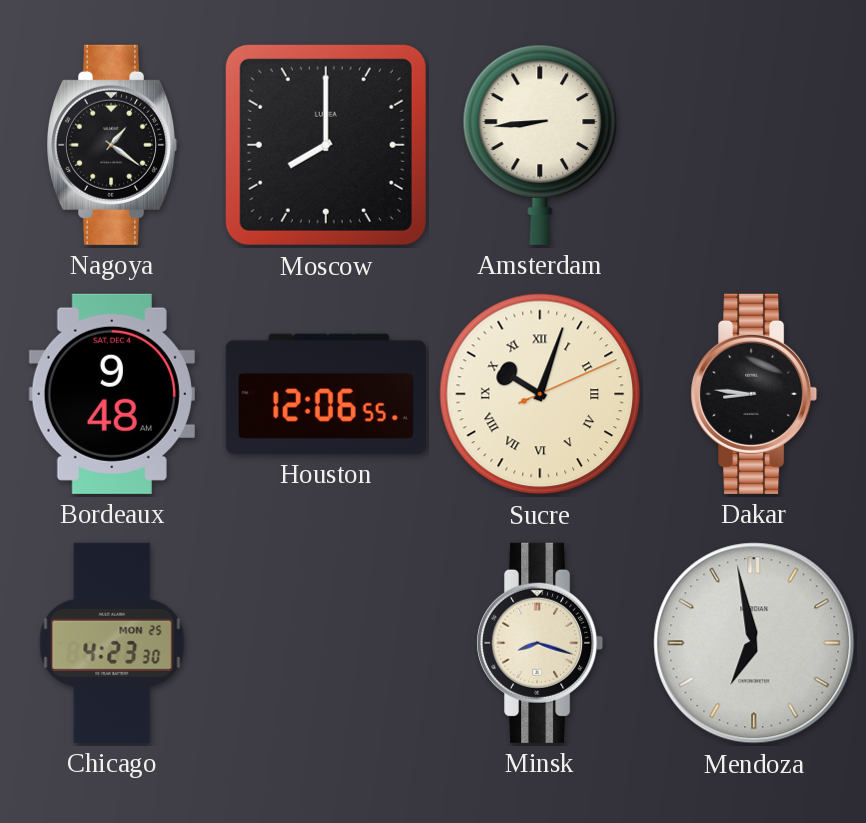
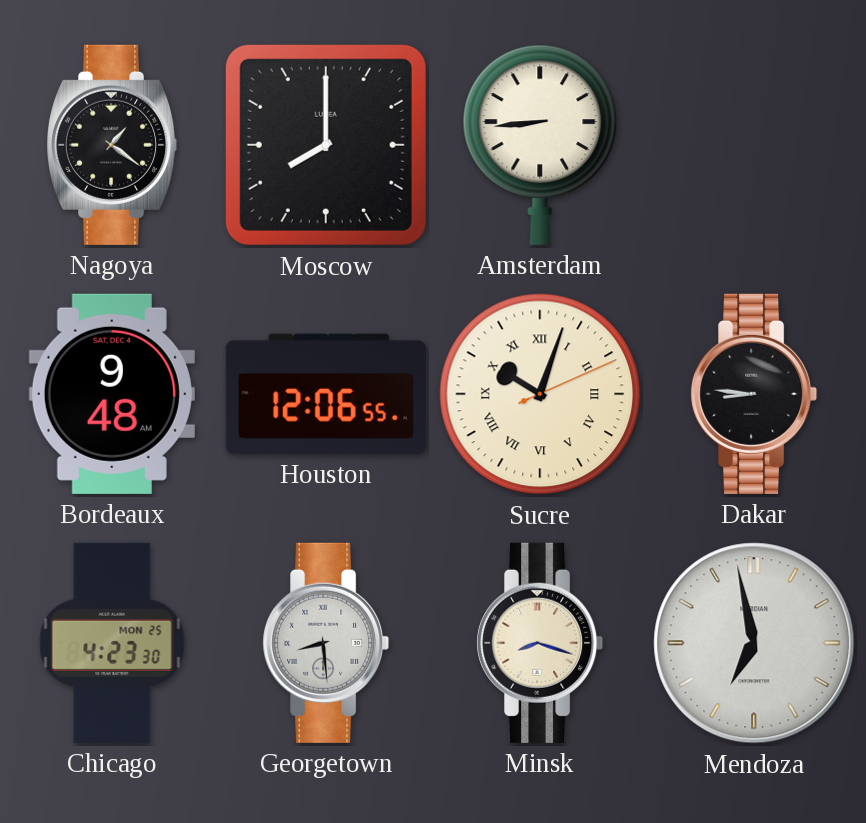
Georgetown: none -> 8:29
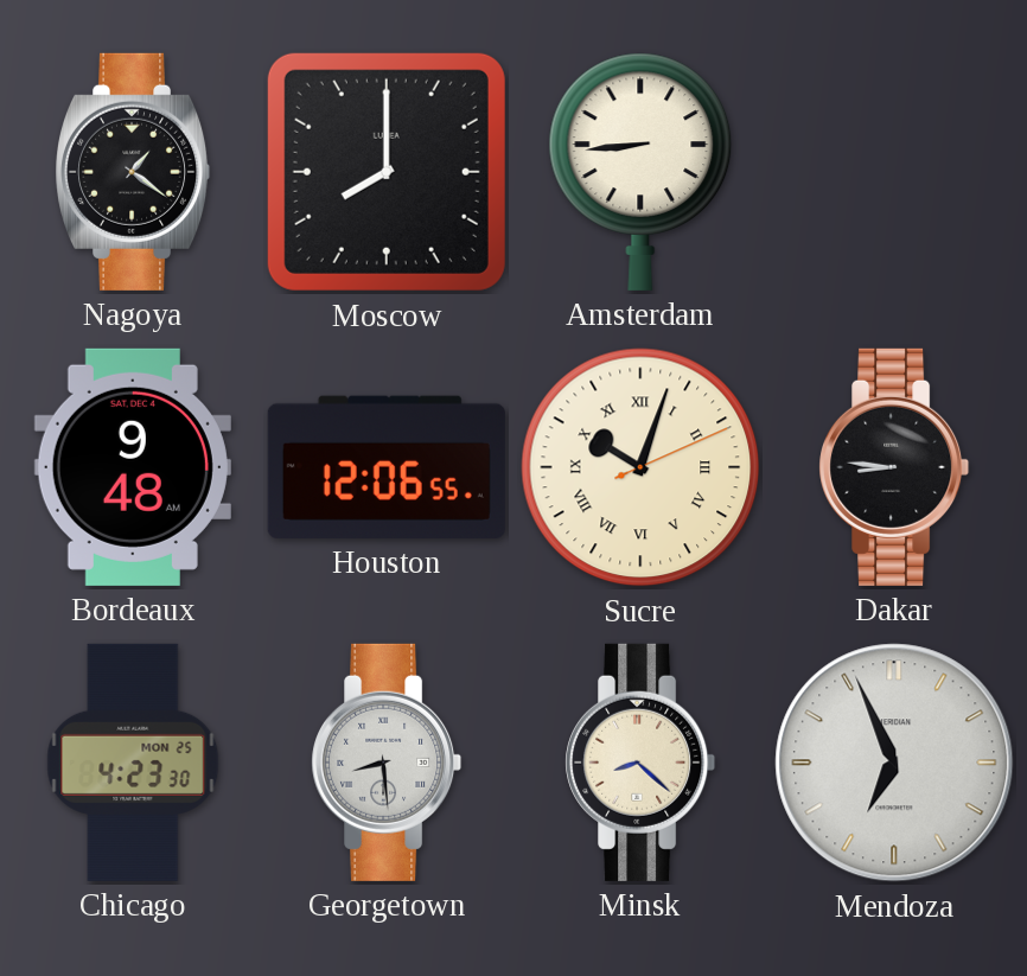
Minsk: 8:18 -> 8:22
Mendoza: 6:58 -> 6:56
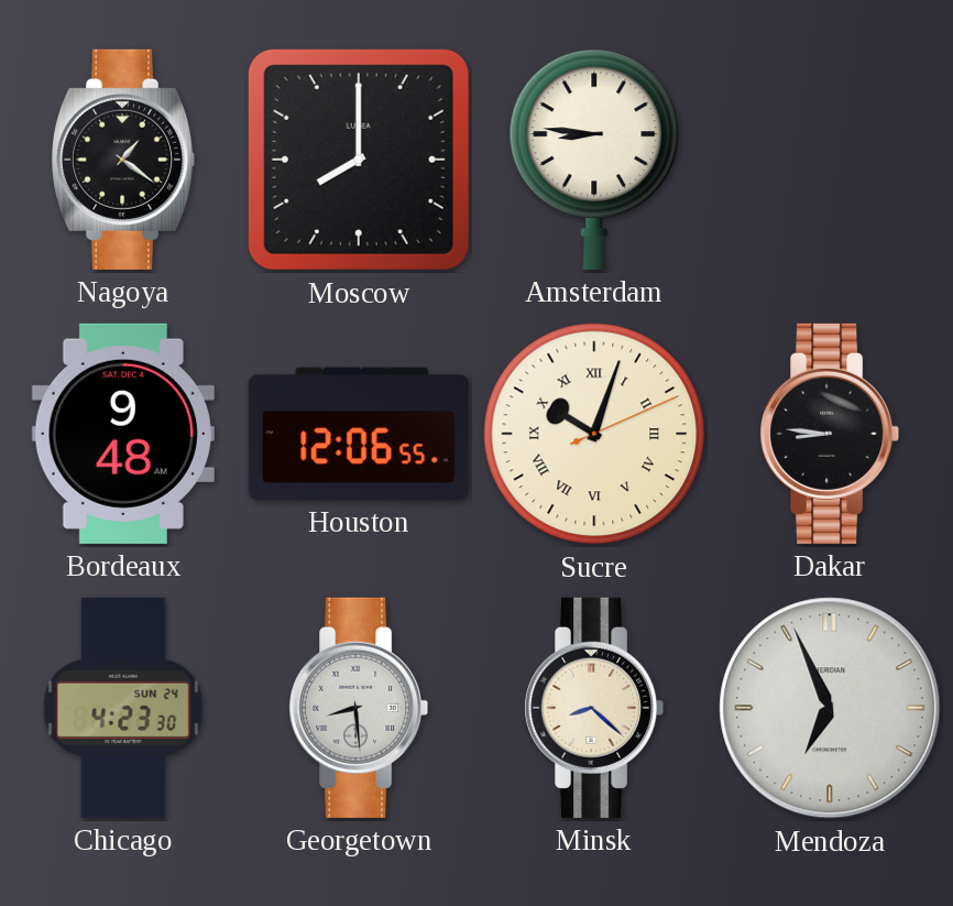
Amsterdam: 8:44 -> 8:46
Chicago date: MON 25 -> SUN 24
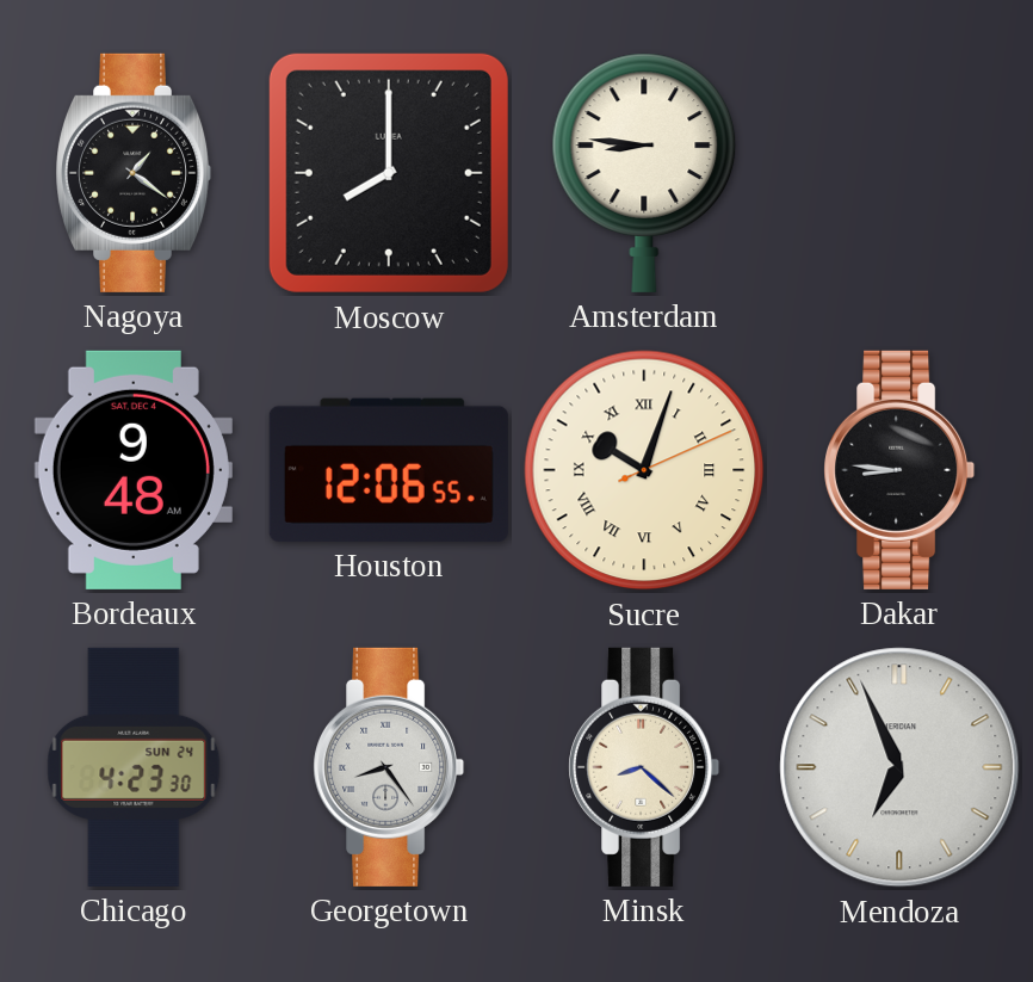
Georgetown: 8:29 -> 8:24
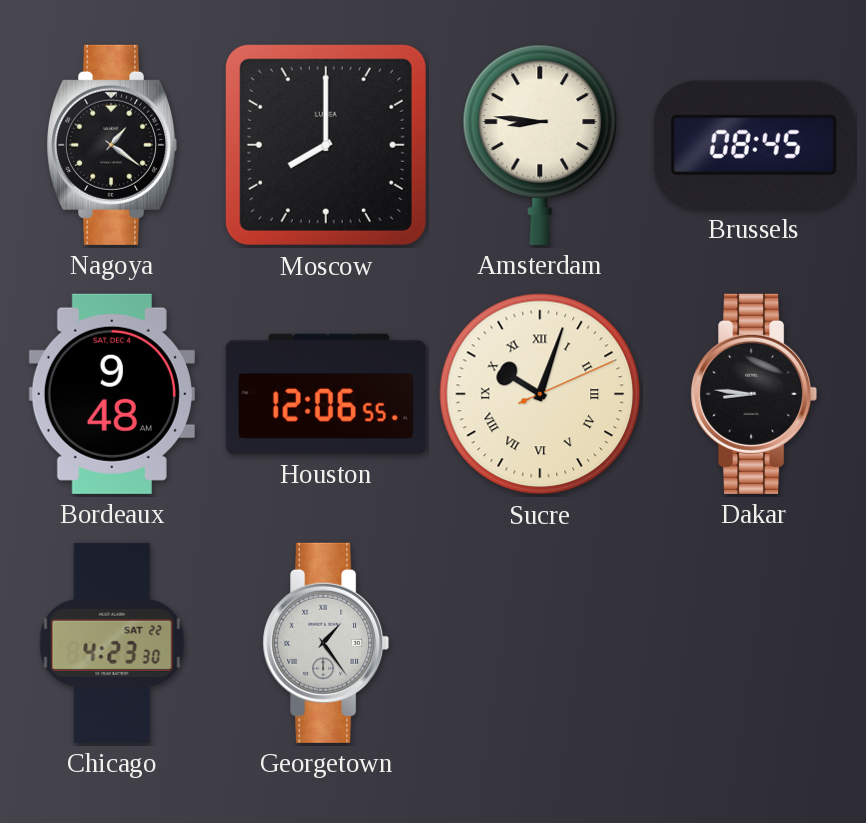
Brussels: none -> 08:45
Chicago date: SUN 24 -> SAT 22
Georgetown: 8:24 -> 1:24
Minsk: 8:22 -> none
Mendoza: 6:56 -> none
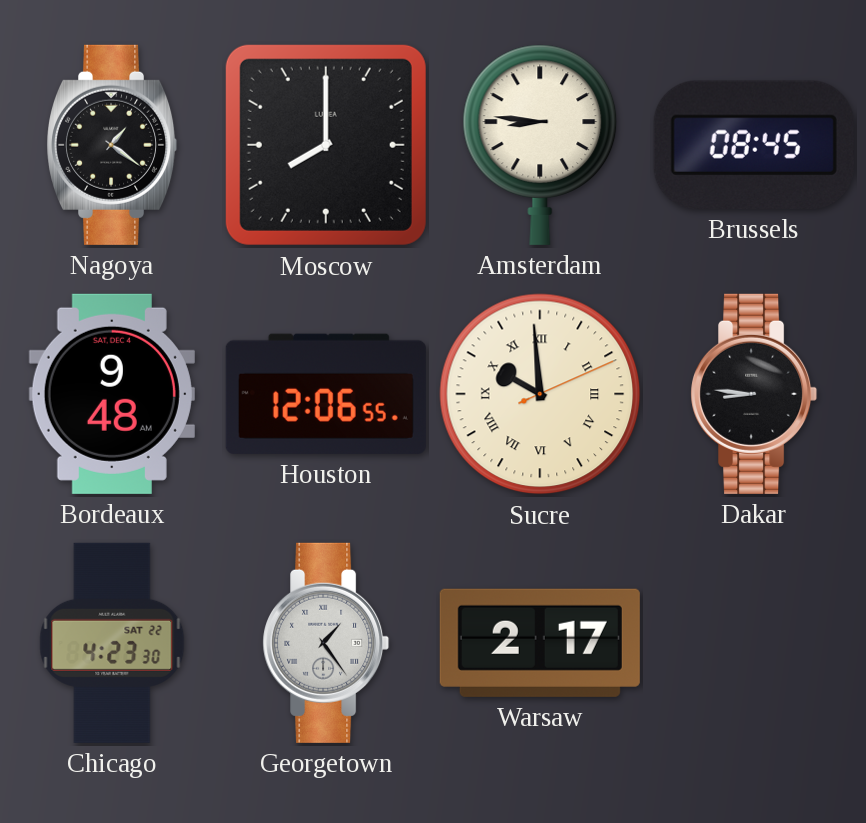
Sucre: 10:03 -> 9:59
Warsaw: none -> 2:17
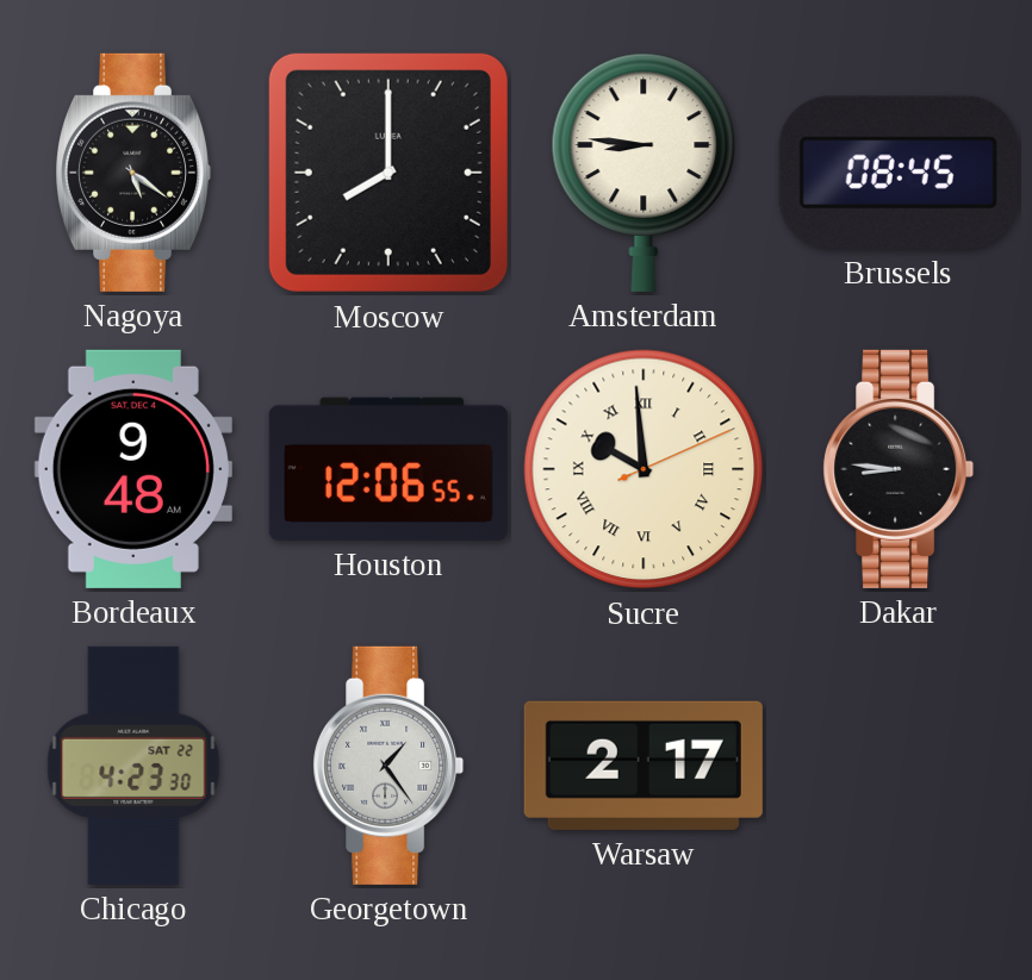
Nagoya: 1:21 -> 5:21
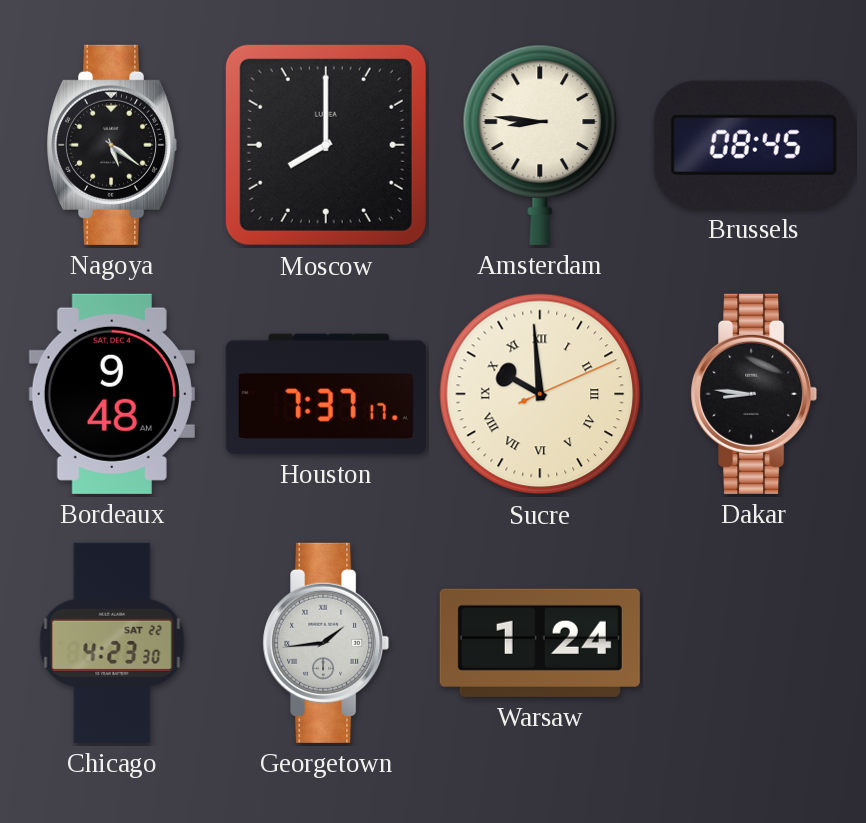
Houston: 12:06 -> 7:37
Georgetown: 1:24 -> 1:44
Warsaw: 2:17 -> 1:24
